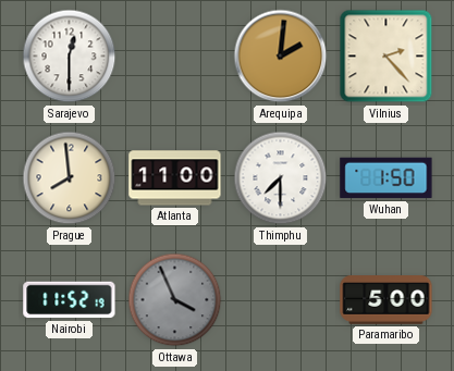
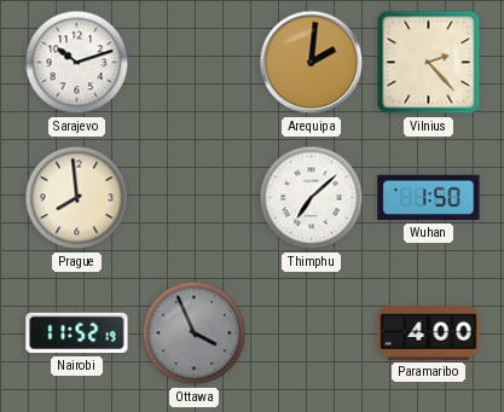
Sarajevo: 12:30 -> 10:12
Atlanta: 11:00 -> none
Thimphu: 7:30 -> 7:08
Paramaribo: 5:00 -> 4:00
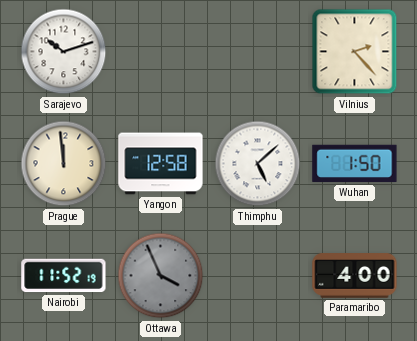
Arequipa: 2:01 -> none
Prague: 7:59 -> 11:59
Yangon: none -> 12:58
Thimphu: 7:08 -> 5:08
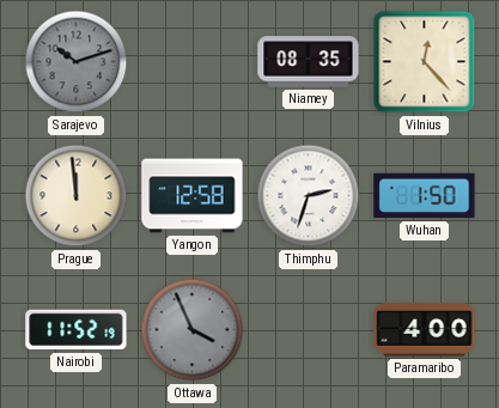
Sarajevo dial: white -> grey
Niamey: none -> 08:35
Vilnius: 2:23 -> 12:23
Thimphu: 5:08 -> 2:33
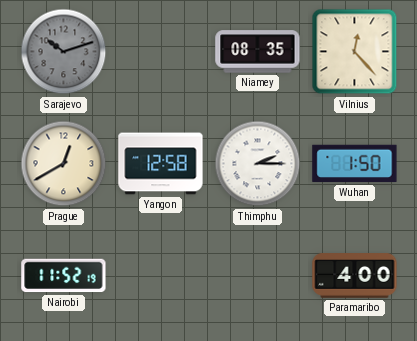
Prague: 11:59 -> 12:40
Thimphu: 2:33 -> 2:15
Ottawa: 3:56 -> none
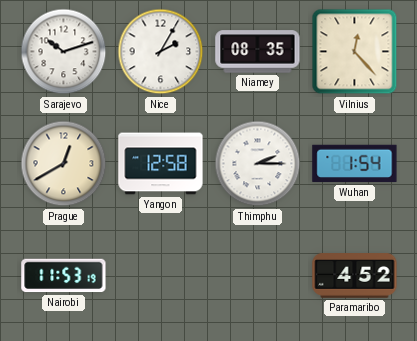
Sarajevo dial: grey -> white
Nice: none -> 2:05
Wuhan: 1:50 -> 1:54
Nairobi: 11:52 -> 11:53
Paramaribo: 4:00 -> 4:52
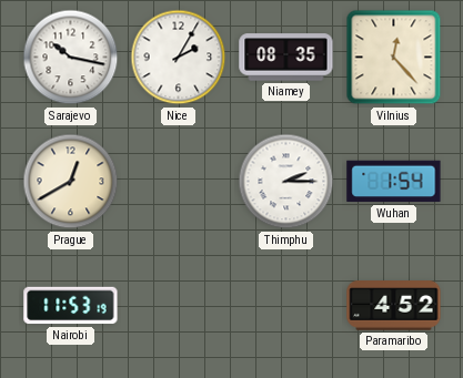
Sarajevo: 10:12 -> 10:17
Yangon: 12:58 -> none
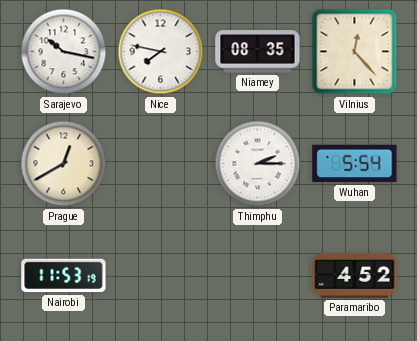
Nice: 2:05 -> 7:47
Wuhan: 1:54 -> 5:54
